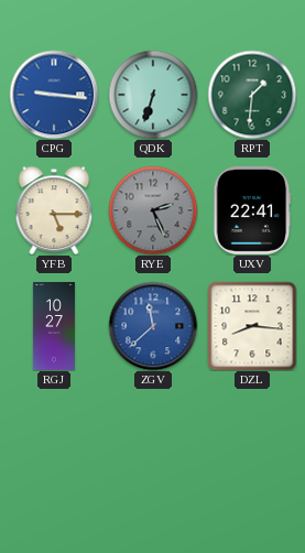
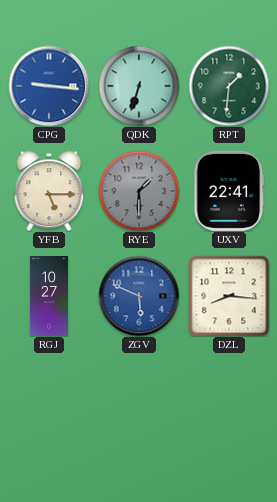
RYE: 2:26 -> 1:30
ZGV: 11:38 -> 5:49
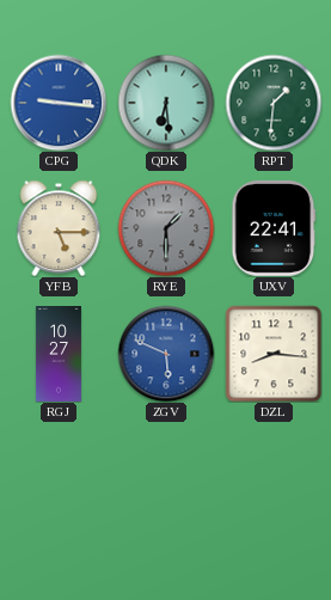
QDK: 6:33 -> 6:29
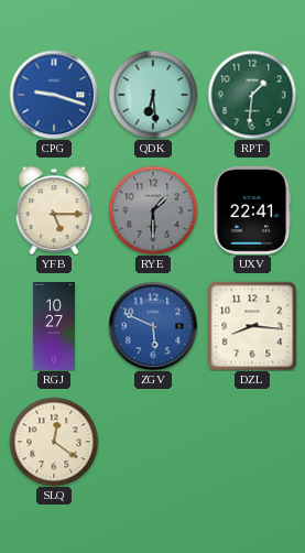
CPG: 9:16 -> 9:18
SLQ: none -> 12:21
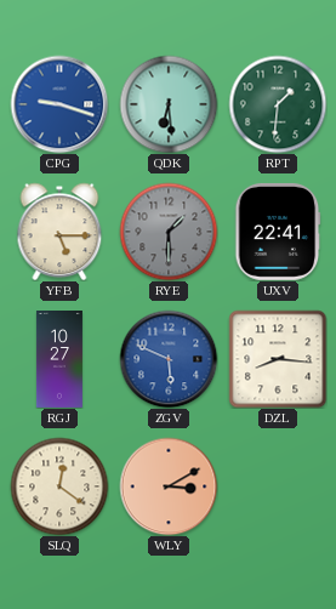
WLY: none -> 3:10
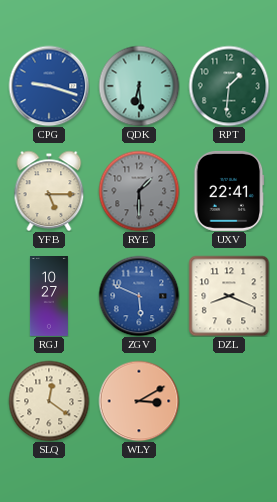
DZL: 8:16 -> 8:19
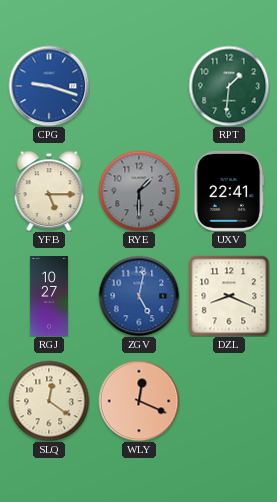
QDK: 6:29 -> none
ZGV: 5:49 -> 5:02
WLY: 3:10 -> 12:19
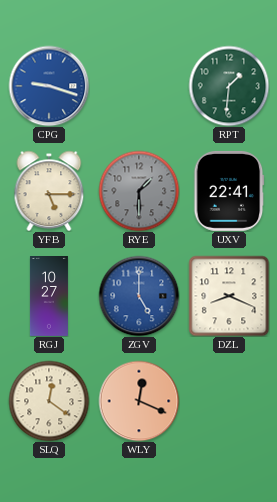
ZGV: 5:02 -> 5:00
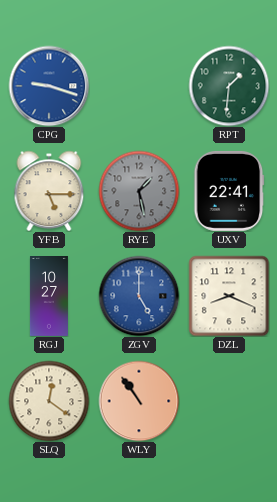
RYE: 1:30 -> 1:28
WLY: 12:19 -> 10:54
